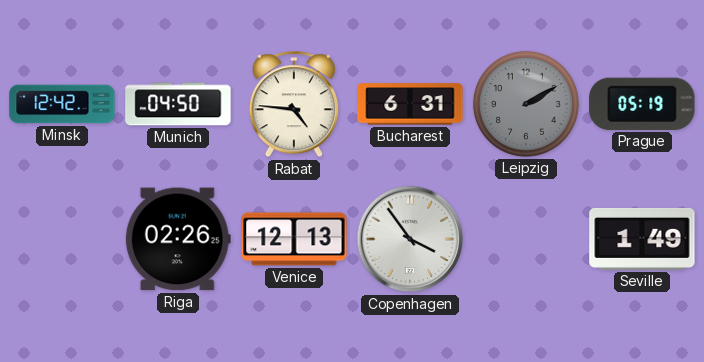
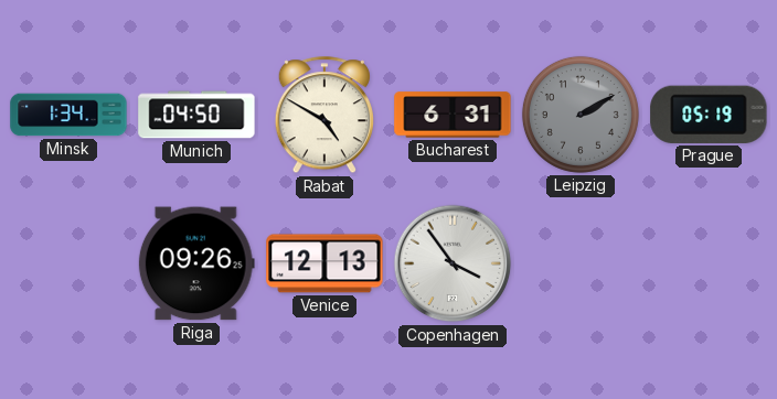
Minsk: 12:42 -> 1:34
Rabat: 4:46 -> 4:50
Riga: 02:26 -> 09:26
Seville: 1:49 -> none
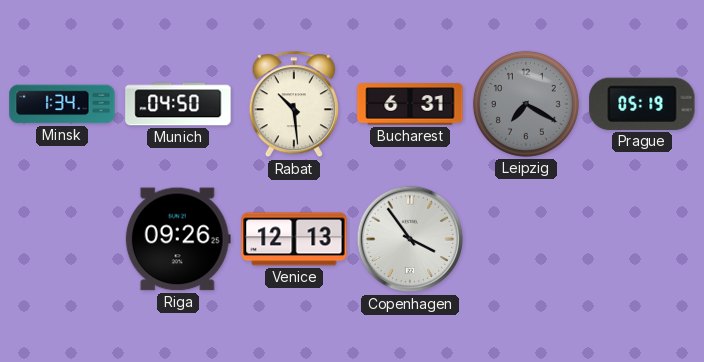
Rabat: 4:50 -> 10:29
Leipzig: 2:10 -> 7:20
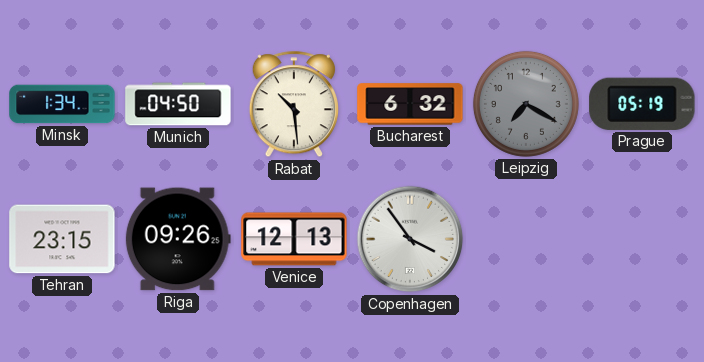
Bucharest: 6:31 -> 6:32
Tehran: none -> 23:15
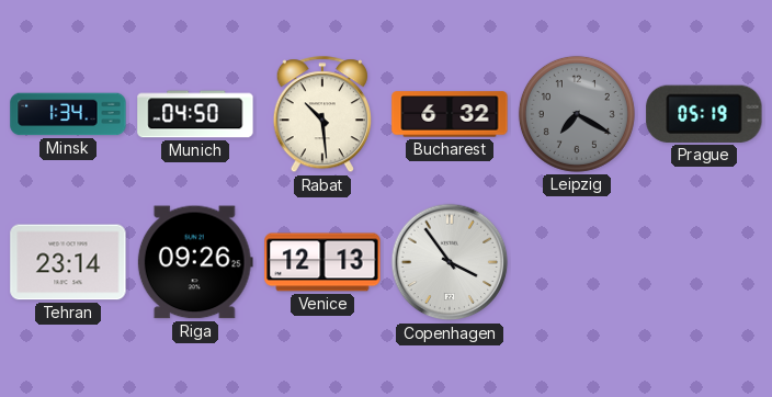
Tehran: 23:15 -> 23:14
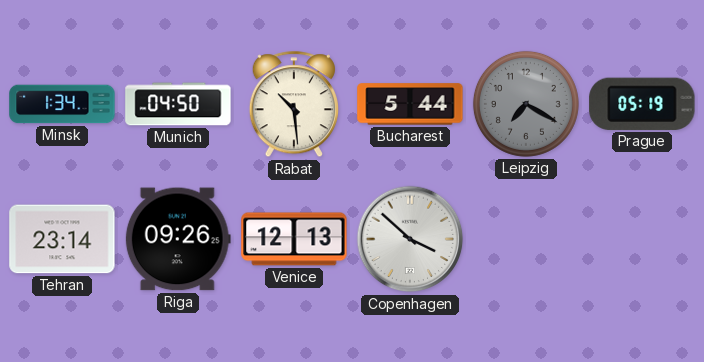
Bucharest: 6:32 -> 5:44
Copenhagen: 3:54 -> 3:52
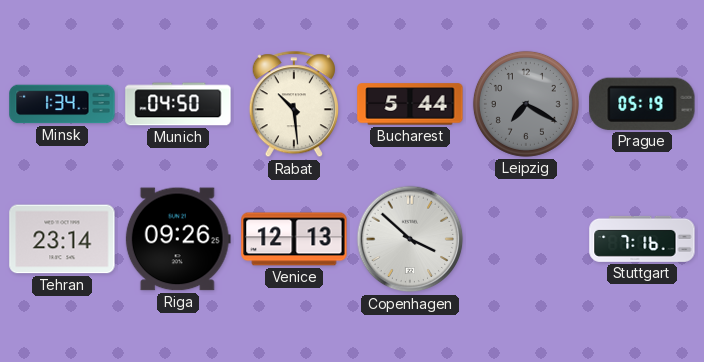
Stuttgart: none -> 7:16
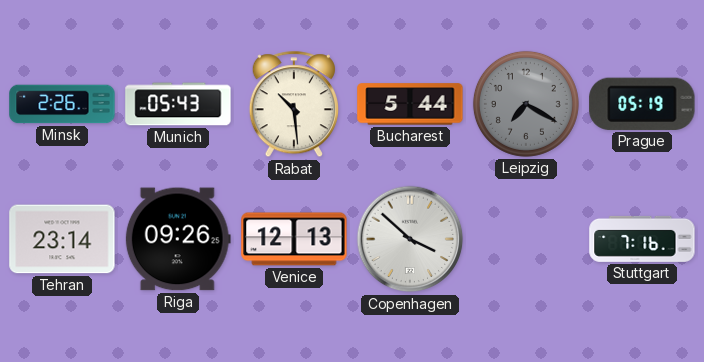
Minsk: 1:34 -> 2:26
Munich: 04:50 -> 05:43
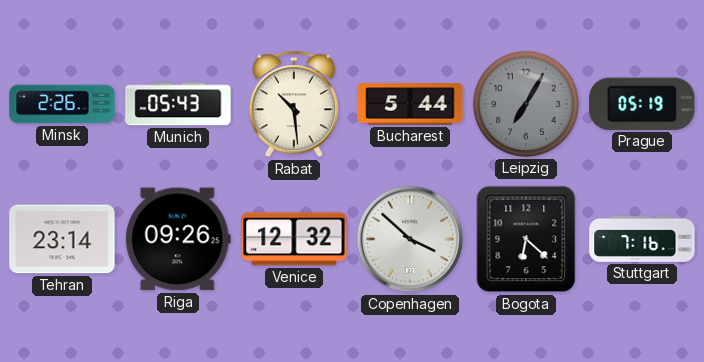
Leipzig: 7:20 -> 7:05
Venice: 12:13 -> 12:32
Bogota: none -> 6:22
